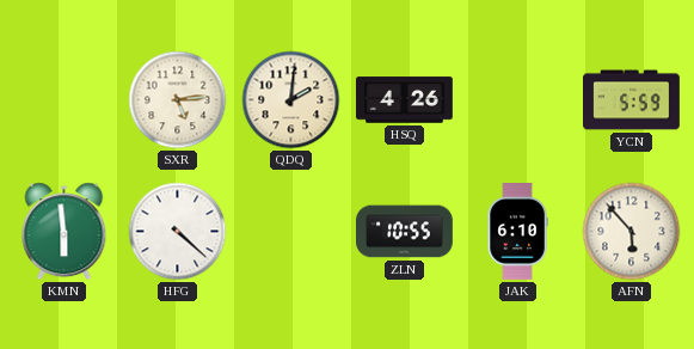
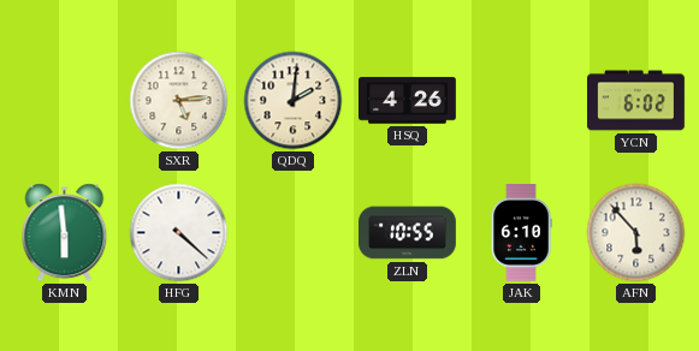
YCN: 5:59 -> 6:02
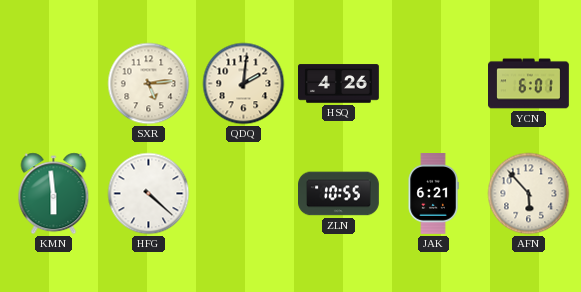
YCN: 6:02 -> 6:01
JAK: 6:10 -> 6:21
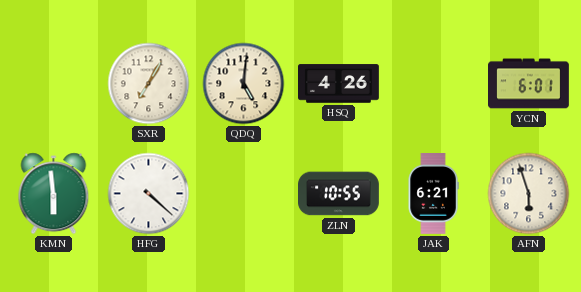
SXR: 5:14 -> 7:05
QDQ: 2:01 -> 5:01
AFN: 5:53 -> 5:57
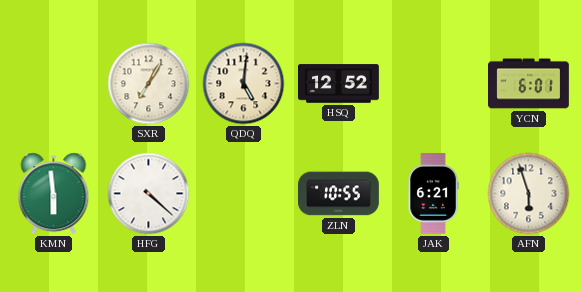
HSQ: 4:26 -> 12:52
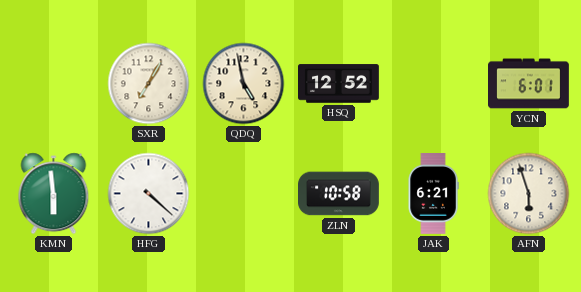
QDQ: 5:01 -> 4:58
ZLN: 10:55 -> 10:58
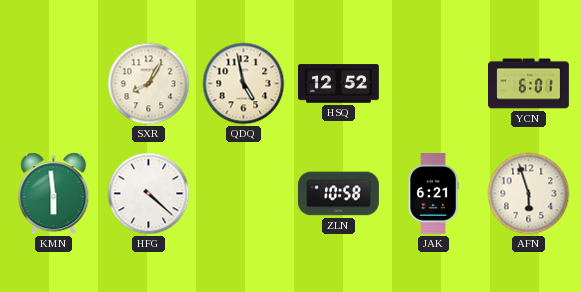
SXR: 7:05 -> 8:05
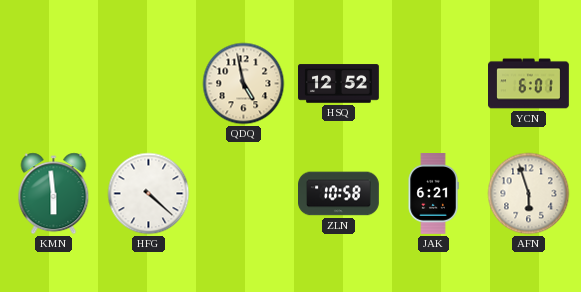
SXR: 8:05 -> none
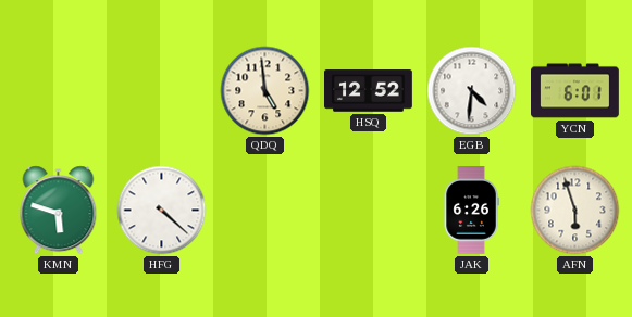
QDQ: 4:58 -> 4:59
EGB: none -> 4:31
KMN: 5:59 -> 5:48
ZLN: 10:58 -> none
JAK: 6:21 -> 6:26
